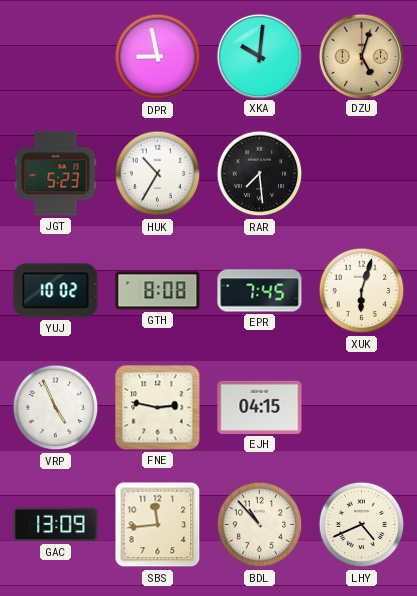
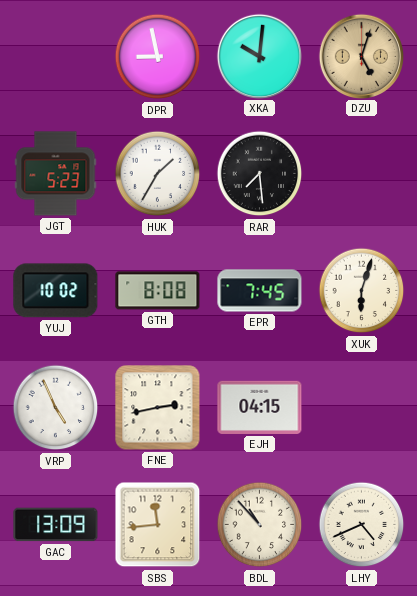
HUK: 10:35 -> 1:35
FNE: 2:47 -> 2:43
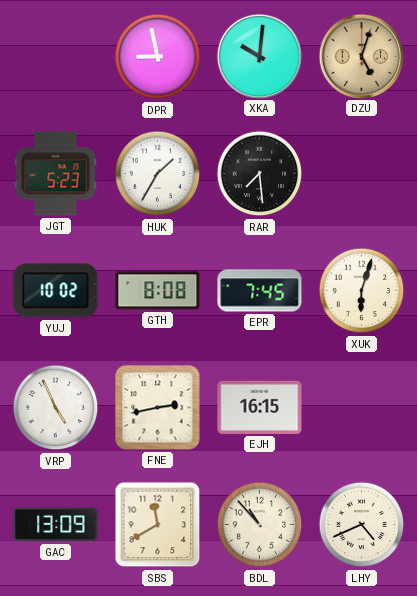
EJH: 04:15 -> 16:15
SBS: 11:44 -> 11:40
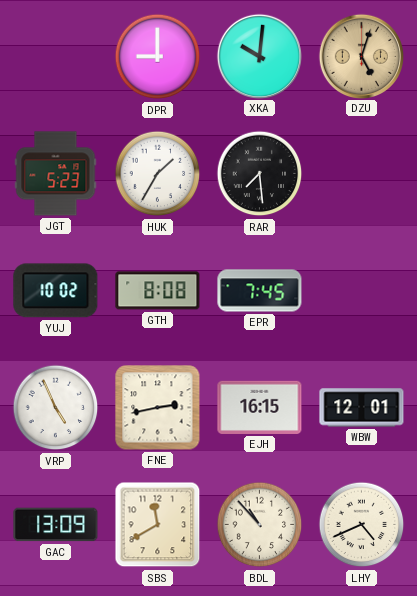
DPR: 8:58 -> 9:00
XUK: 6:03 -> none
WBW: none -> 12:01
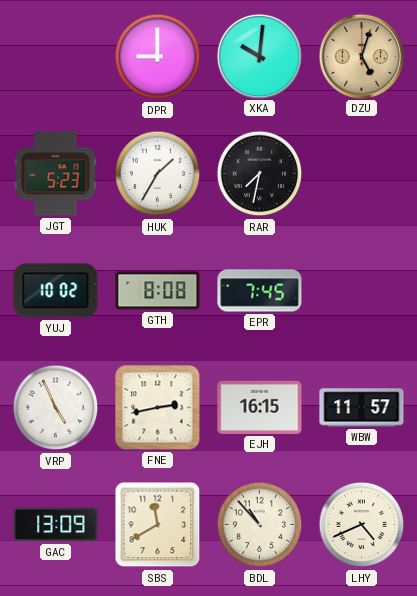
RAR: 7:29 -> 7:32
WBW: 12:01 -> 11:57
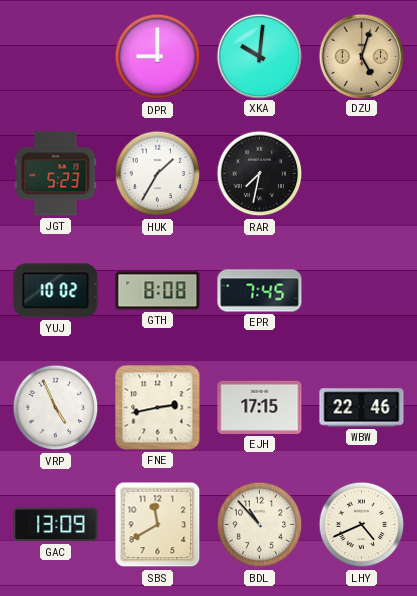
EJH: 16:15 -> 17:15
WBW: 11:57 -> 22:46
